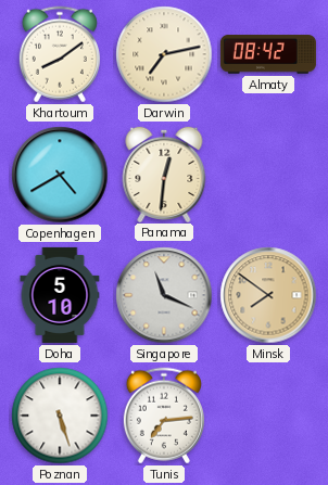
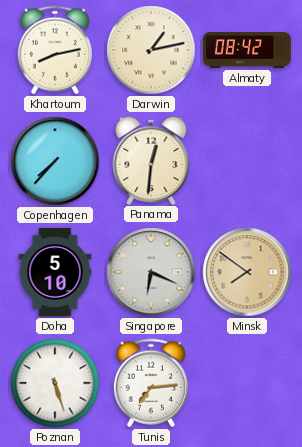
Khartoum: 8:09 -> 8:13
Darwin: 7:13 -> 1:13
Copenhagen: 4:40 -> 7:37
Singapore: 11:19 -> 6:19
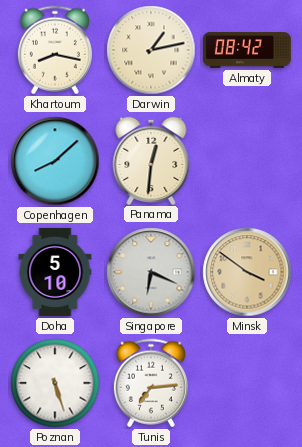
Khartoum: 8:13 -> 8:17
Copenhagen: 7:37 -> 8:08
Minsk: 7:51 -> 3:51
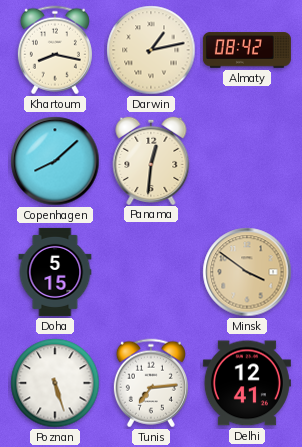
Doha: 5:10 -> 5:15
Singapore: 6:19 -> none
Delhi: none -> 12:41
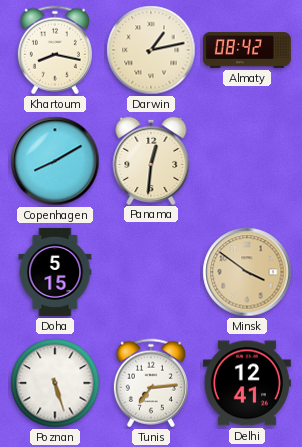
Copenhagen: 8:08 -> 8:10
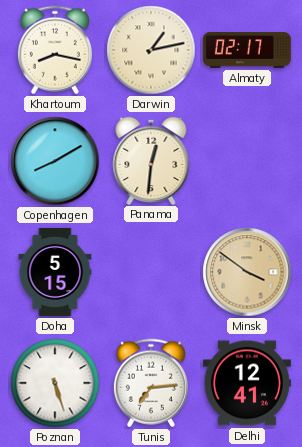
Almaty: 08:42 -> 02:17
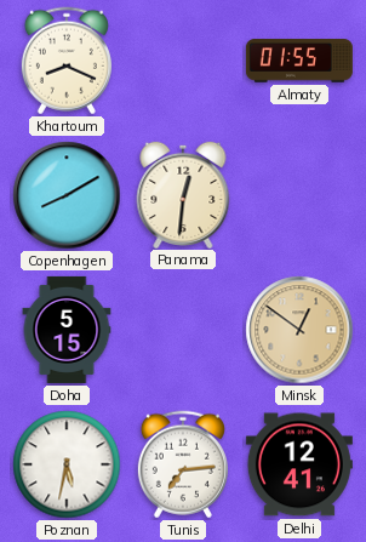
Khartoum: 8:17 -> 8:19
Darwin: 1:13 -> none
Almaty: 02:17 -> 01:55
Minsk: 3:51 -> 12:51
Poznan: 5:27 -> 5:32
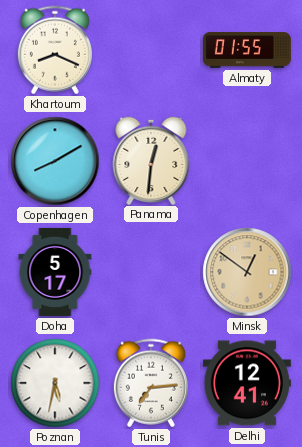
Doha: 5:15 -> 5:17
